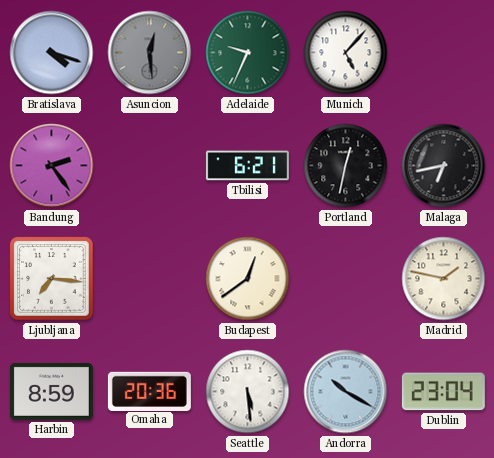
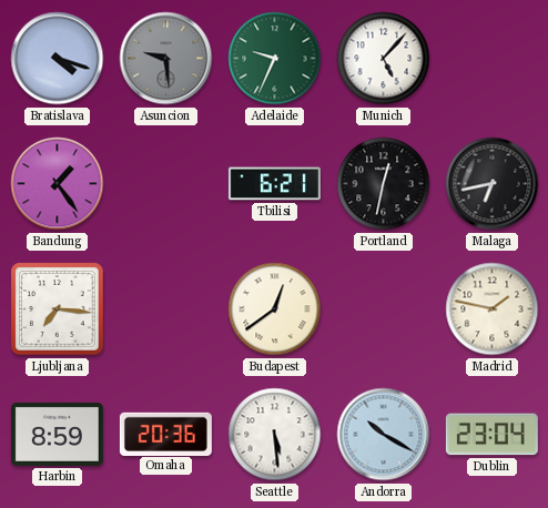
Asuncion: 12:29 -> 9:29
Bandung: 2:24 -> 1:24
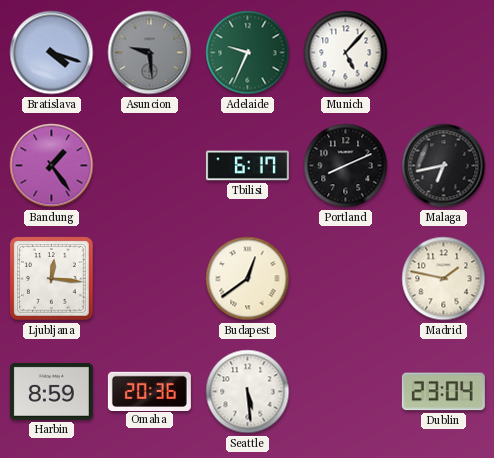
Tbilisi: 6:21 -> 6:17
Portland: 12:32 -> 8:11
Ljubljana: 7:16 -> 12:16
Andorra: 10:20 -> none
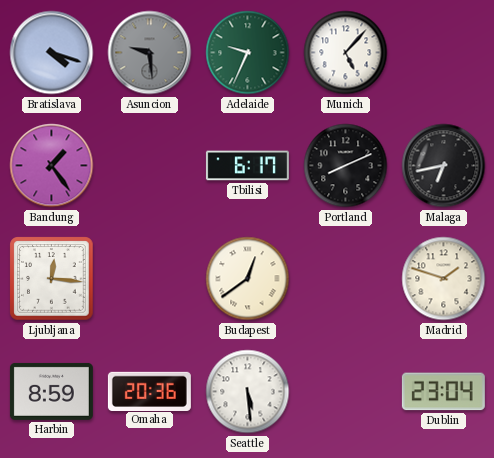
Madrid: 1:47 -> 1:48
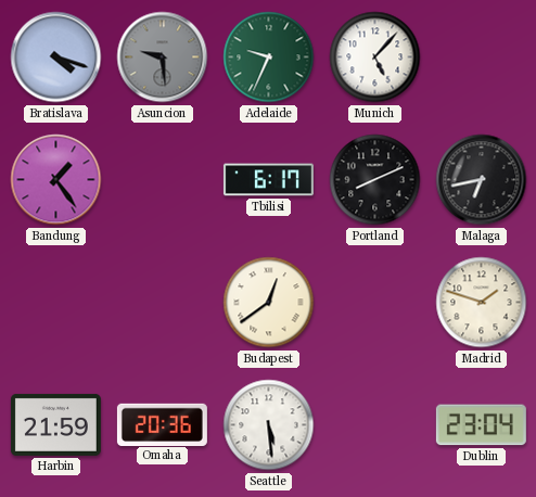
Ljubljana: 12:16 -> none
Harbin: 8:59 -> 21:59
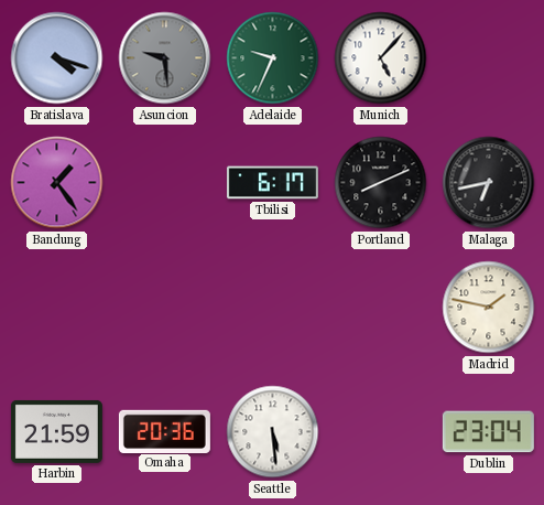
Budapest: 12:39 -> none
Madrid: 1:48 -> 1:47
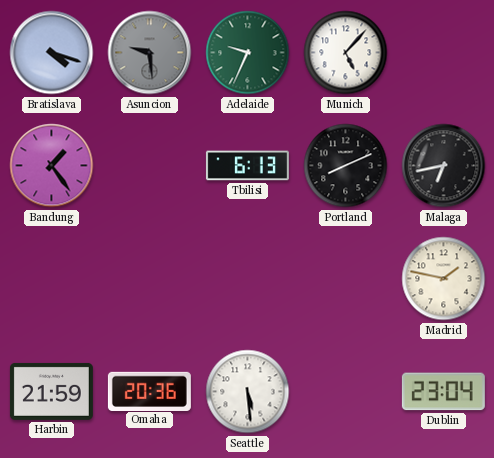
Tbilisi: 6:17 -> 6:13
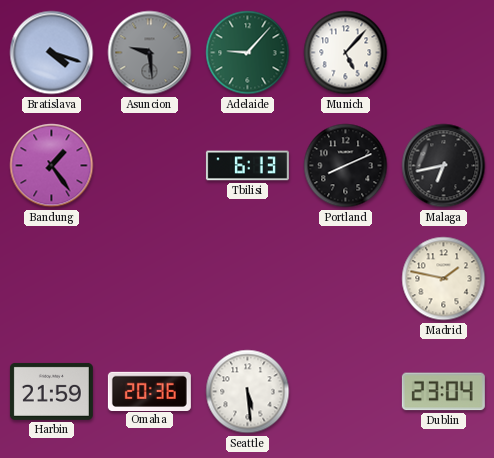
Adelaide: 9:34 -> 9:07
